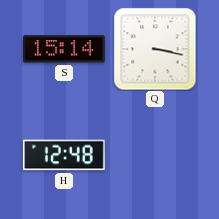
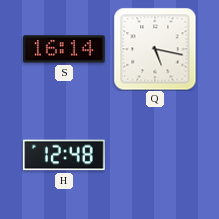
S: 15:14 -> 16:14
Q: 3:17 -> 5:17
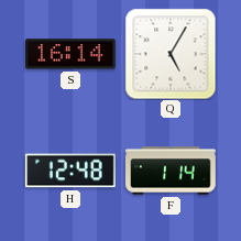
Q: 5:17 -> 5:05
F: none -> 1:14
